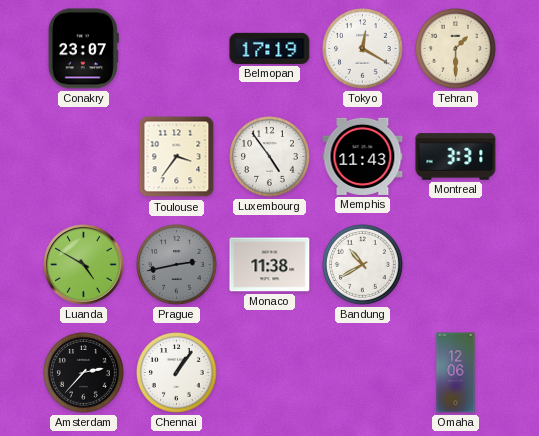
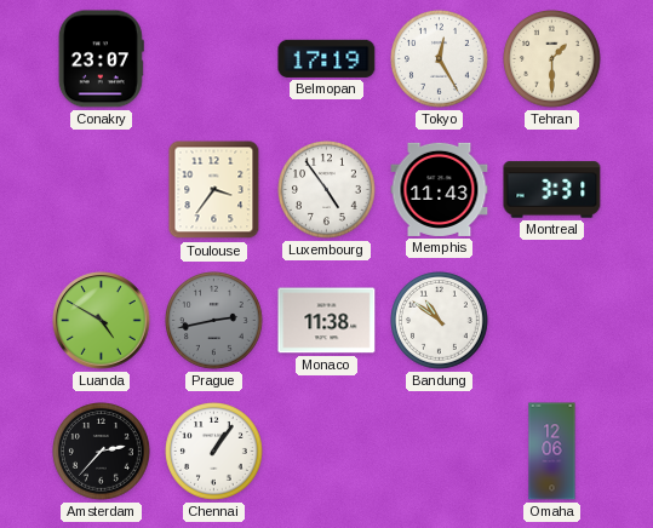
Tokyo: 12:20 -> 12:25
Bandung: 10:40 -> 10:51
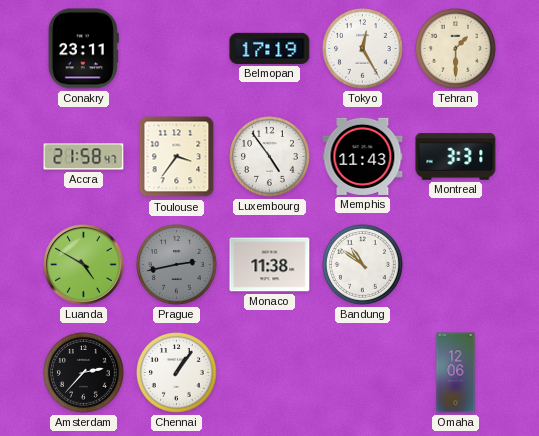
Conakry: 23:07 -> 23:11
Accra: none -> 21:58
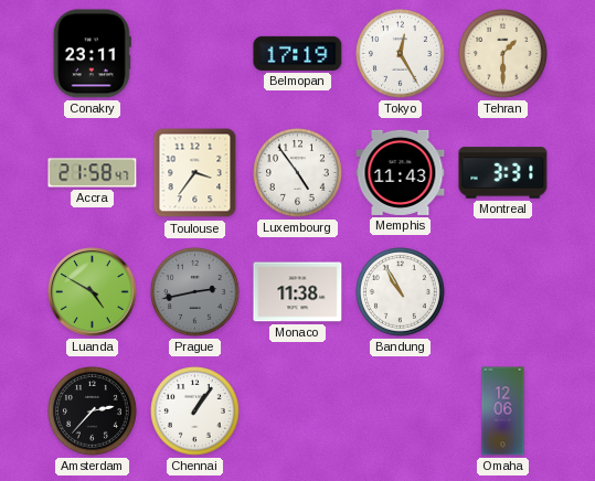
Bandung: 10:51 -> 10:55
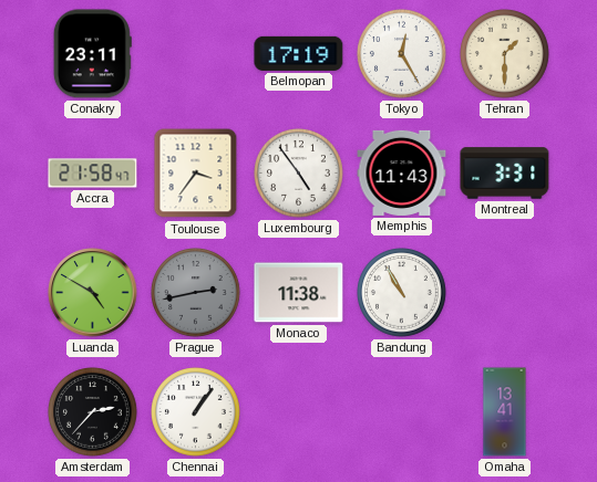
Omaha: 12:06 -> 13:41
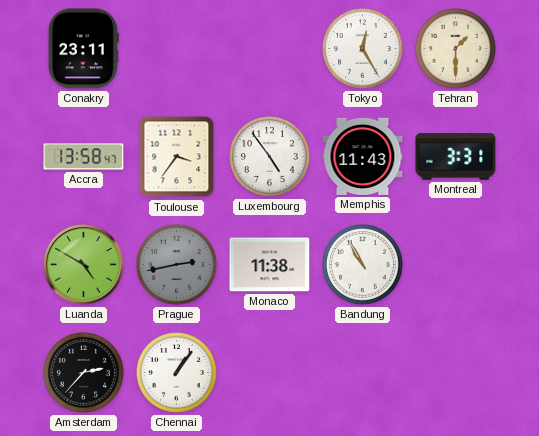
Belmopan: 17:19 -> none
Accra: 21:58 -> 13:58
Omaha: 13:41 -> none
